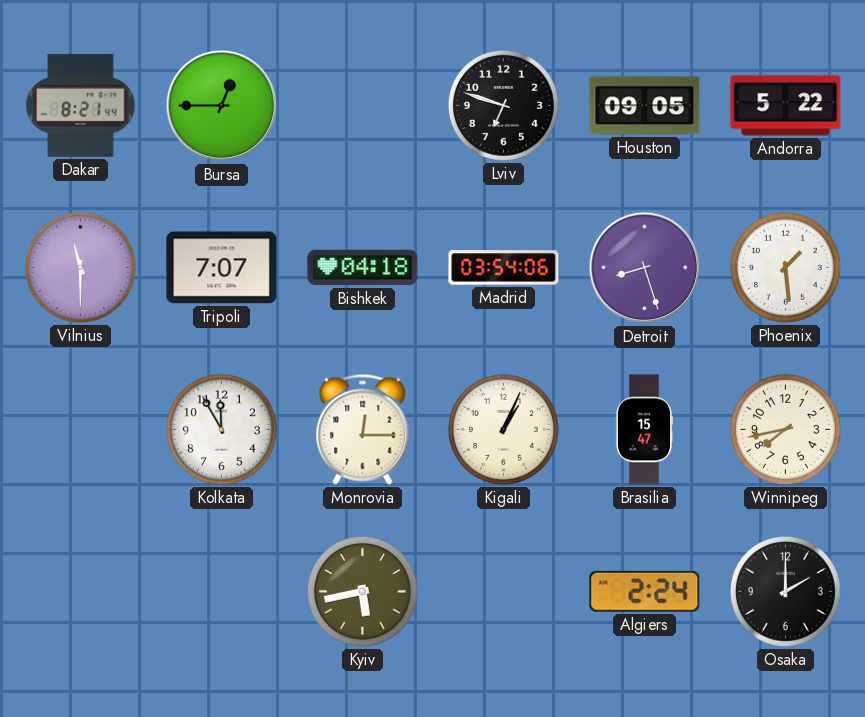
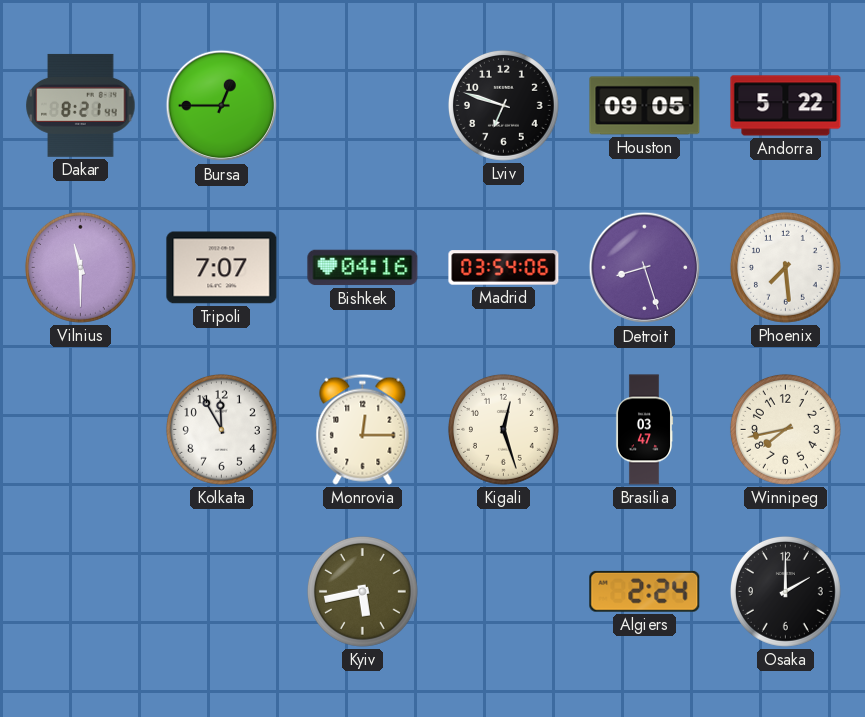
Bishkek: 04:18 -> 04:16
Phoenix: 1:29 -> 7:29
Kigali: 1:04 -> 12:27
Brasilia: 15:47 -> 03:47
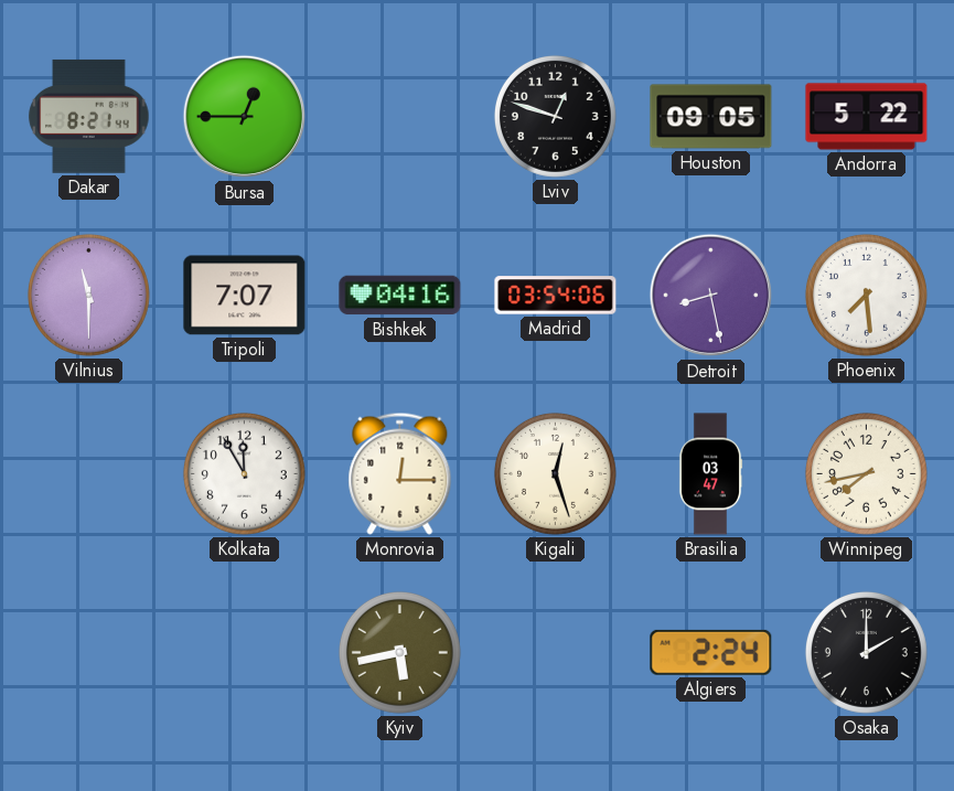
Lviv: 6:48 -> 12:48
Detroit: 8:27 -> 8:28
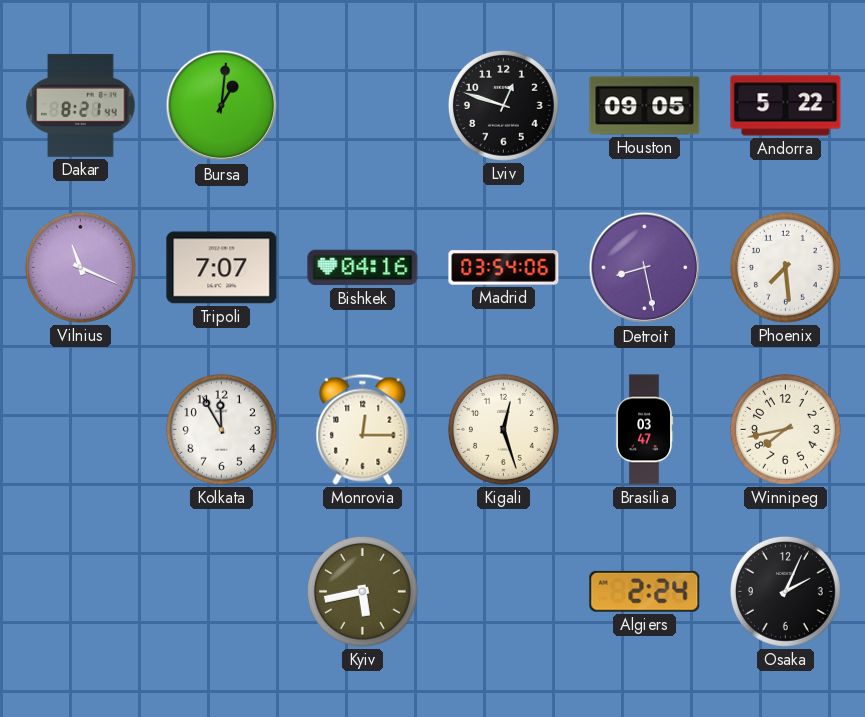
Bursa: 12:45 -> 1:01
Vilnius: 11:30 -> 11:19
Osaka: 2:00 -> 2:04
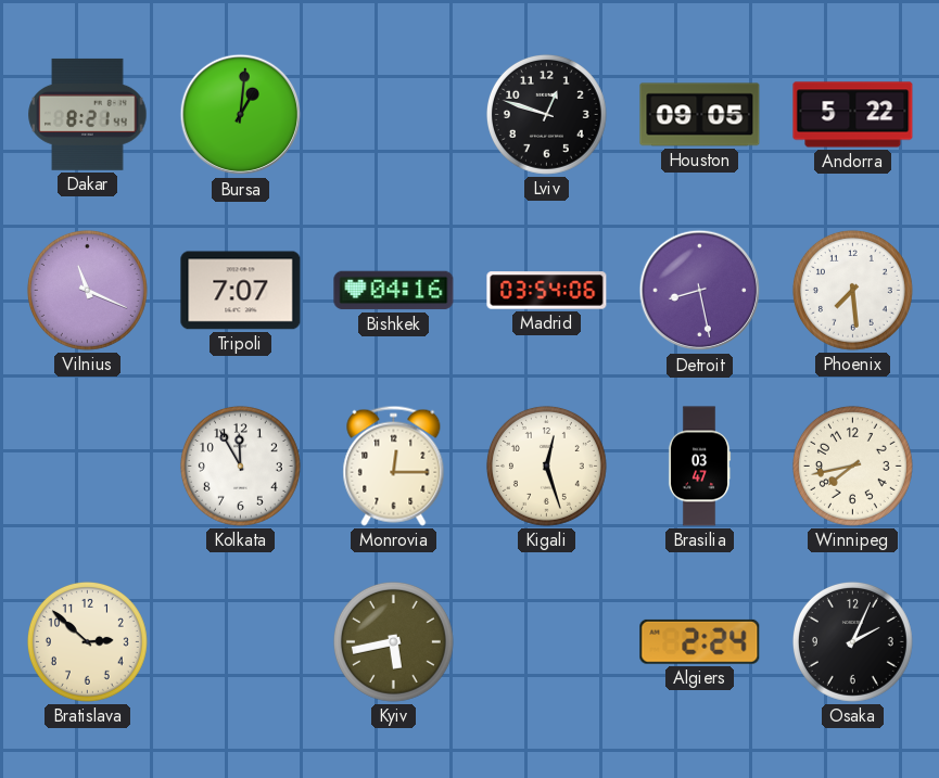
Bratislava: none -> 2:52
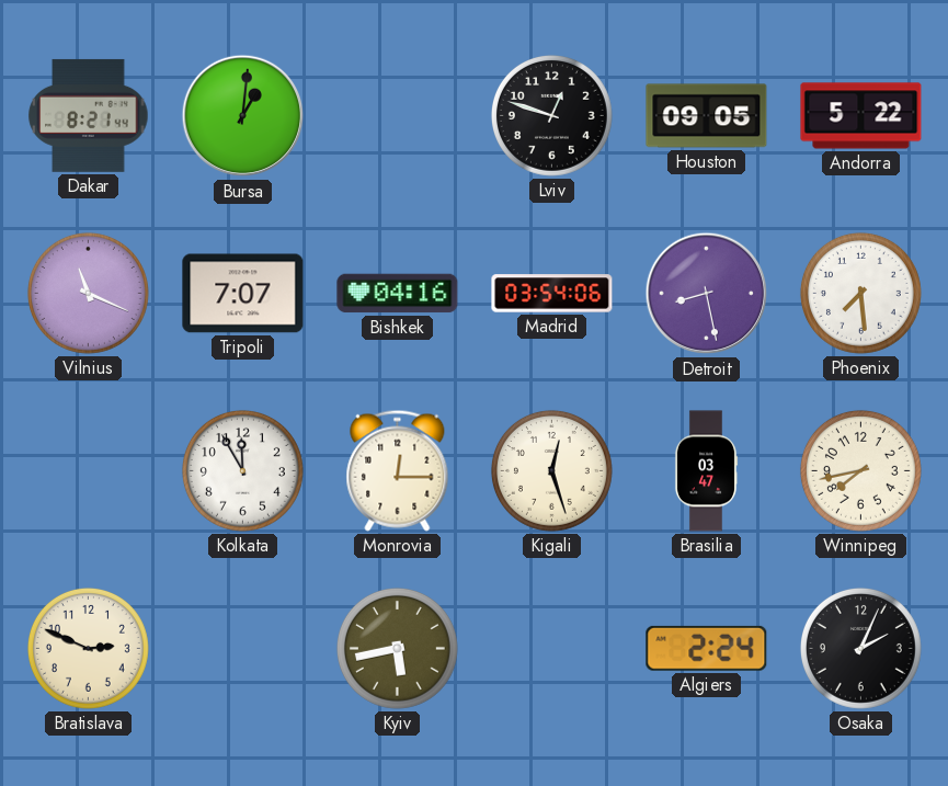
Bratislava: 2:52 -> 2:49
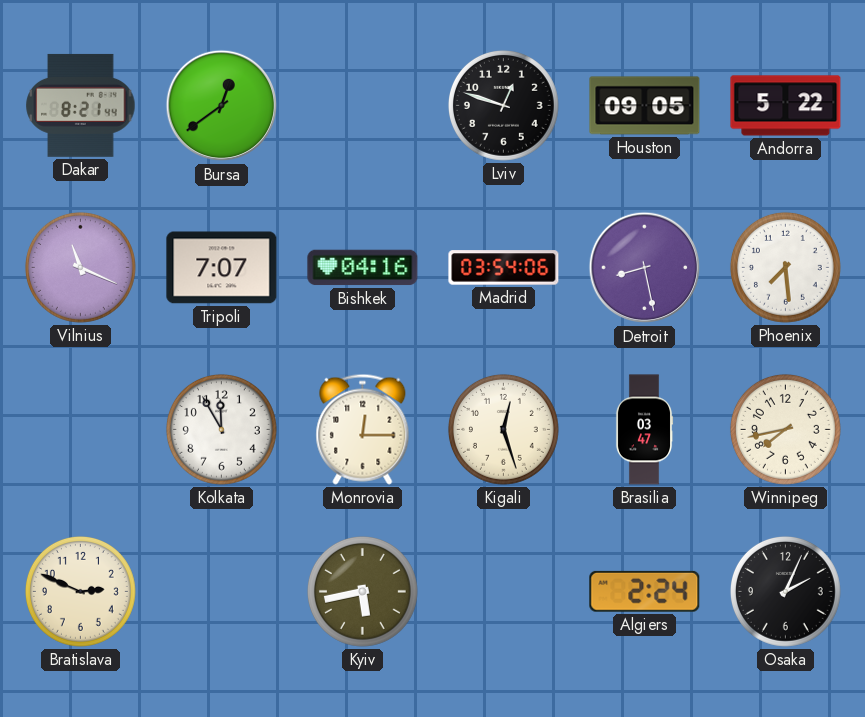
Bursa: 1:01 -> 12:39
